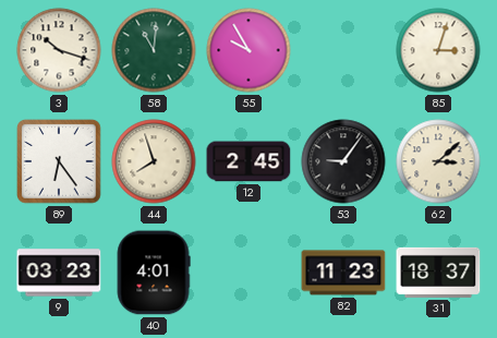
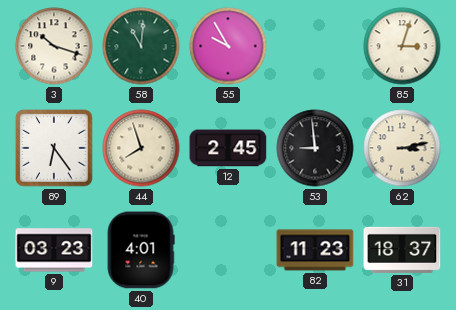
53: 9:06 -> 8:59
62: 3:08 -> 3:13
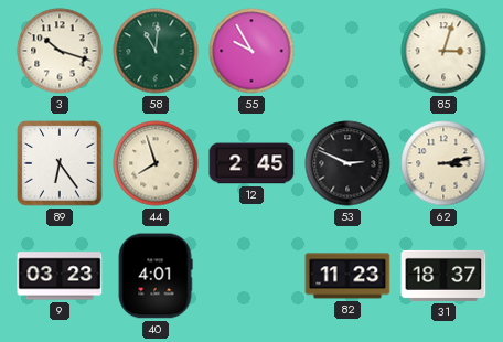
53: 8:59 -> 2:49
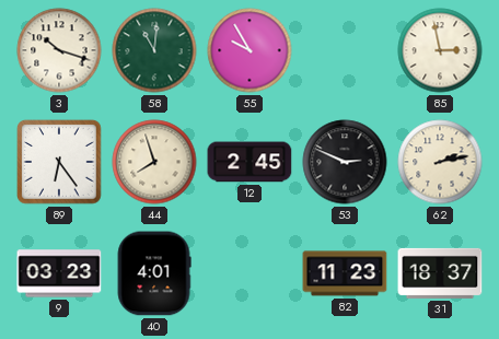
85: 3:03 -> 2:58
62: 3:13 -> 2:13
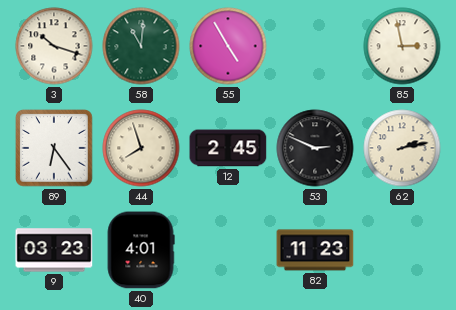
55: 9:55 -> 4:55
31: 18:37 -> none
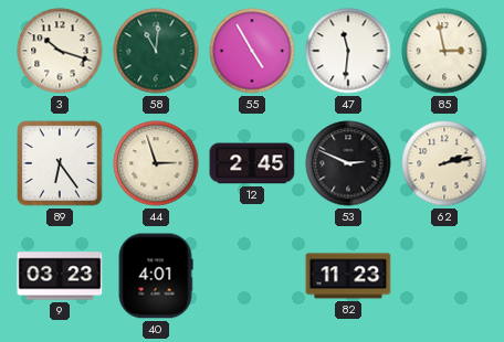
47: none -> 11:31
44: 7:57 -> 2:57
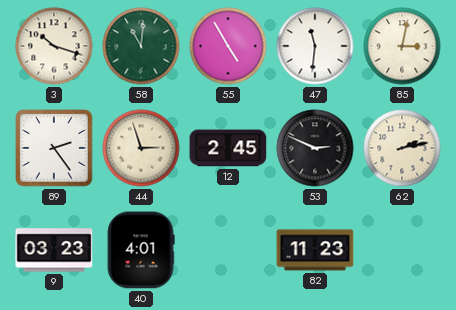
85: 2:58 -> 3:02
89: 6:24 -> 2:24
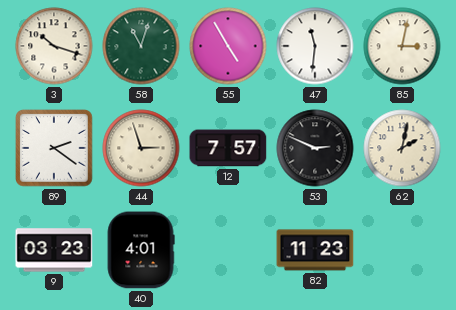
58: 11:01 -> 11:03
89: 2:24 -> 2:21
12: 2:45 -> 7:57
62: 2:13 -> 2:02
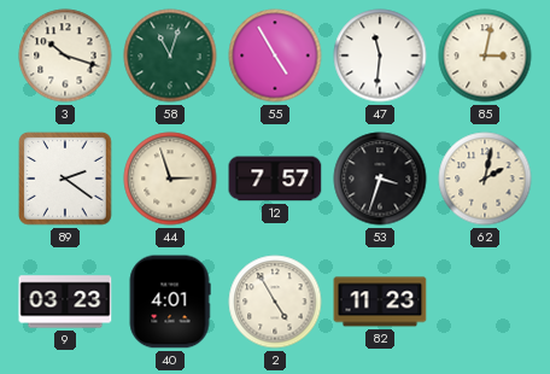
53: 2:49 -> 3:33
2: none -> 4:55
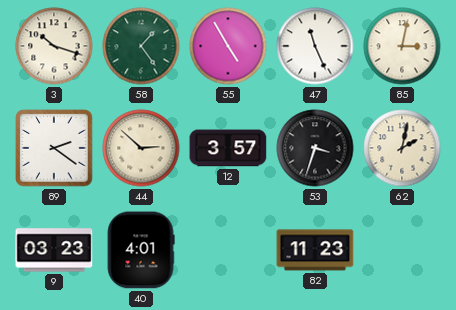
58: 11:03 -> 1:24
47: 11:31 -> 11:26
44: 2:57 -> 2:52
12: 7:57 -> 3:57
2: 4:55 -> none
